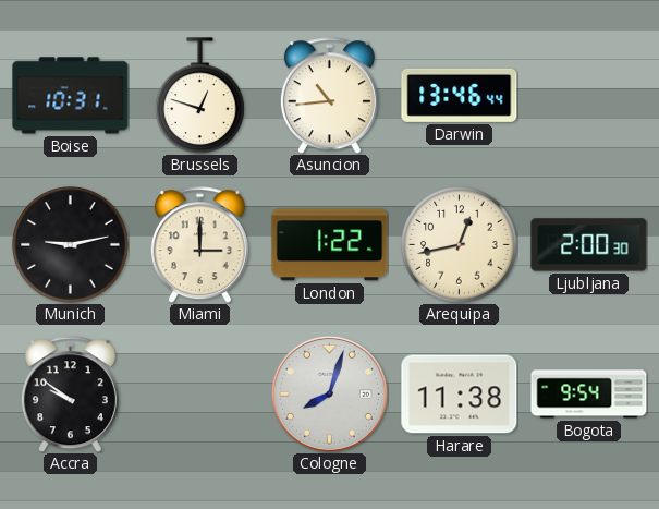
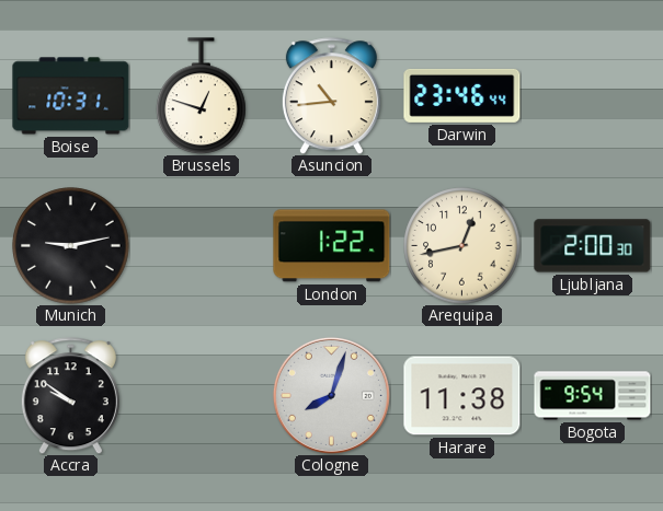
Darwin: 13:46 -> 23:46
Miami: 3:00 -> none
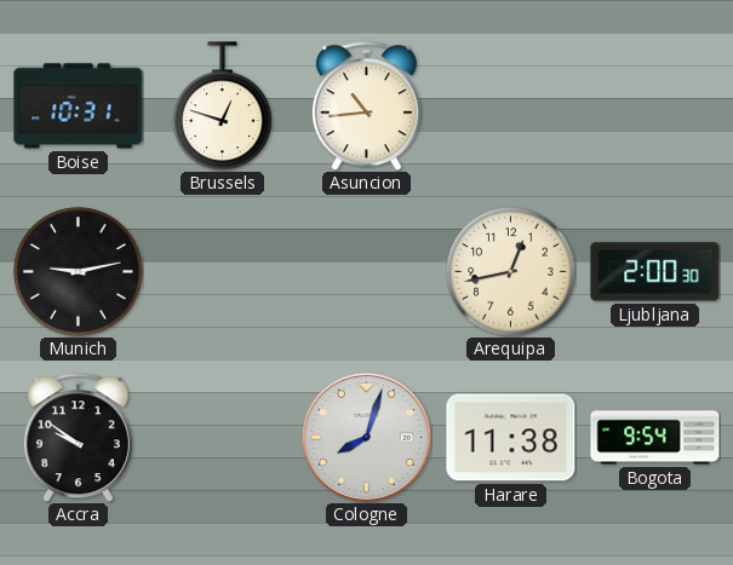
Darwin: 23:46 -> none
London: 1:22 -> none
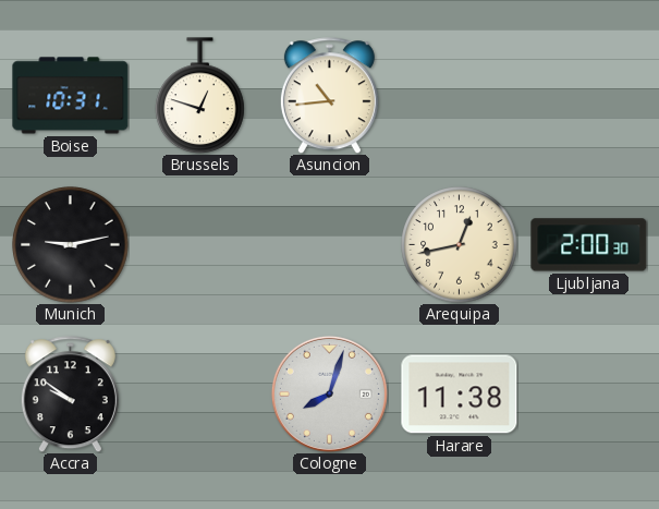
Bogota: 9:54 -> none
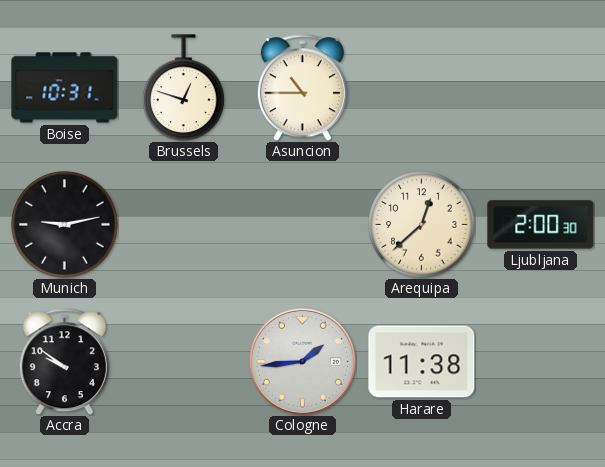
Asuncion: 10:44 -> 10:45
Arequipa: 12:43 -> 12:38
Cologne: 8:03 -> 1:44
